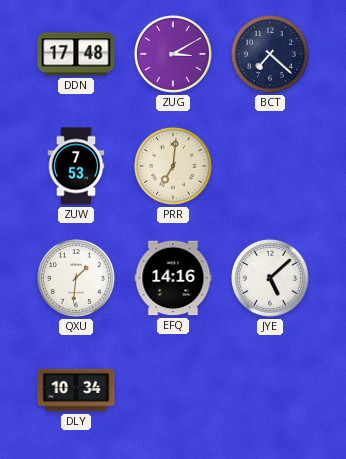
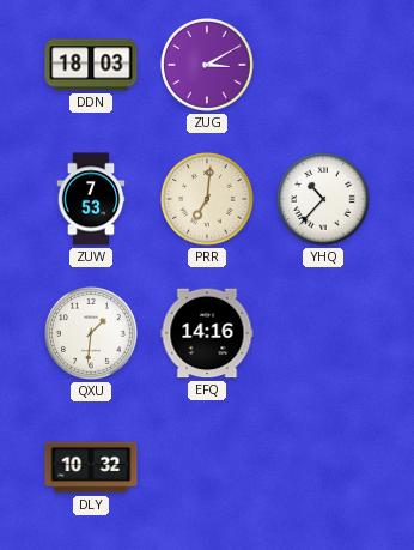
DDN: 17:48 -> 18:03
BCT: 7:22 -> none
YHQ: none -> 10:37
JYE: 5:08 -> none
DLY: 10:34 -> 10:32
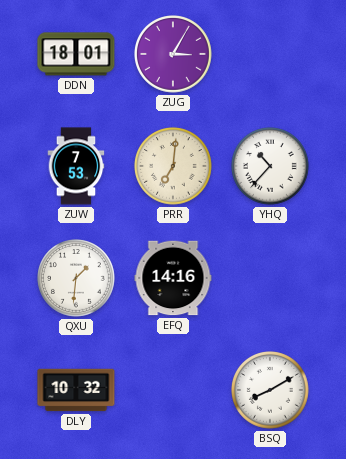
DDN: 18:03 -> 18:01
ZUG: 3:10 -> 3:05
BSQ: none -> 8:10
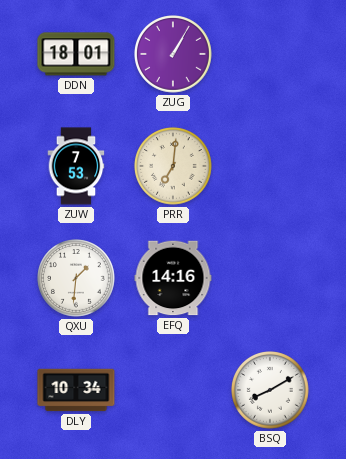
ZUG: 3:05 -> 1:05
YHQ: 10:37 -> none
DLY: 10:32 -> 10:34
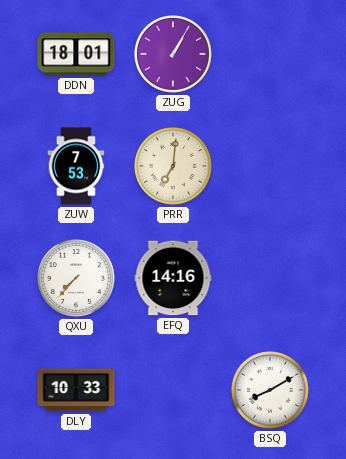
QXU: 1:31 -> 7:37
DLY: 10:34 -> 10:33
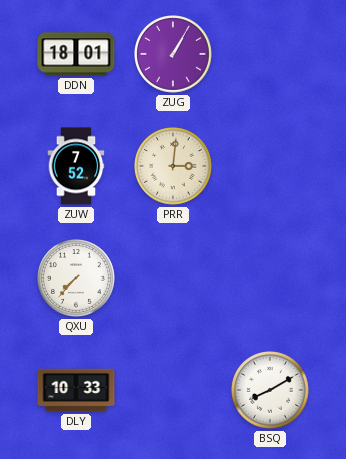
ZUW: 7:53 -> 7:52
PRR: 7:01 -> 3:01
EFQ: 14:16 -> none
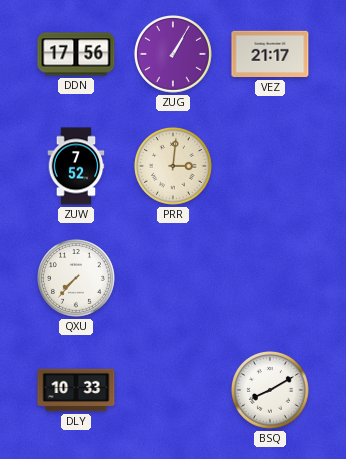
DDN: 18:01 -> 17:56
VEZ: none -> 21:17
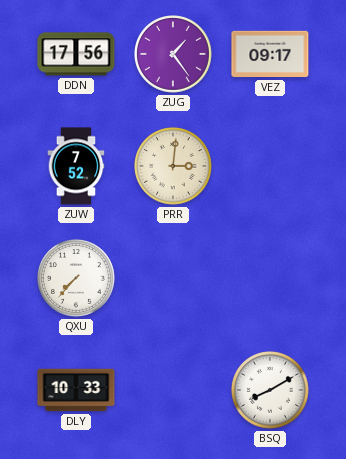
ZUG: 1:05 -> 1:24
VEZ: 21:17 -> 09:17
